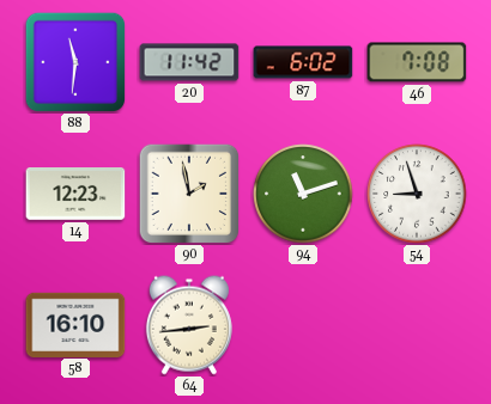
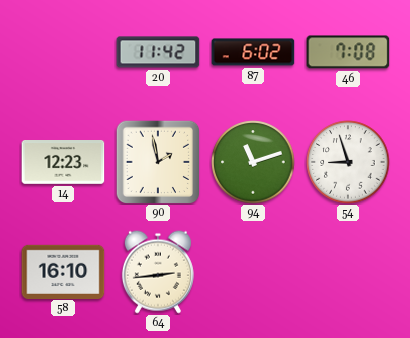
88: 11:31 -> none
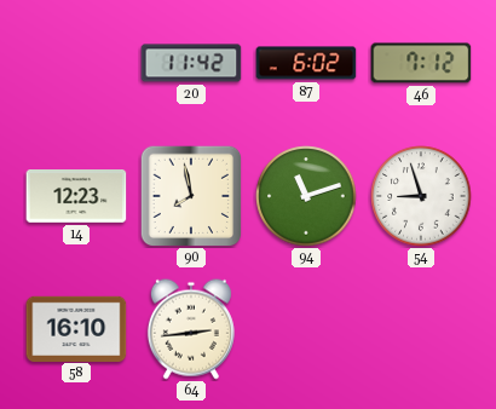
46: 7:08 -> 7:12
90: 1:58 -> 7:58
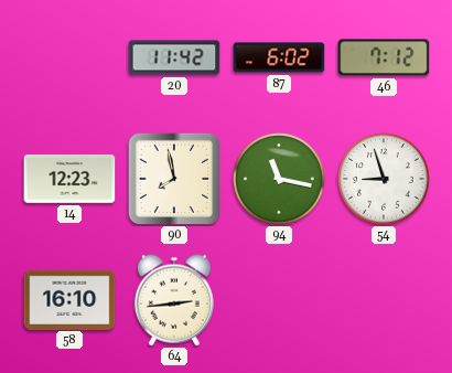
94: 11:12 -> 11:17
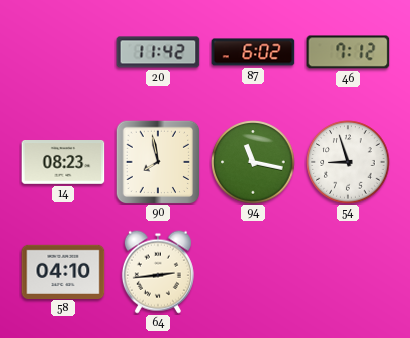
14: 12:23 -> 08:23
58: 16:10 -> 04:10
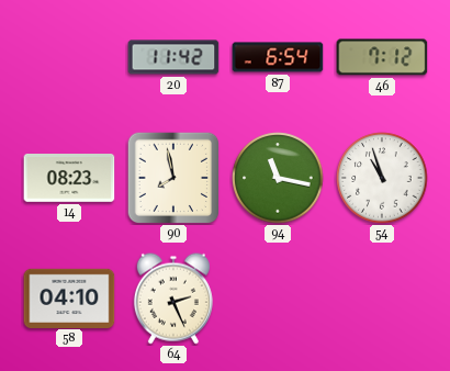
87: 6:02 -> 6:54
54: 8:57 -> 10:57
64: 2:44 -> 2:26
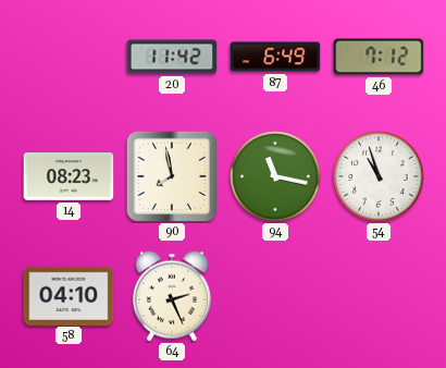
87: 6:54 -> 6:49
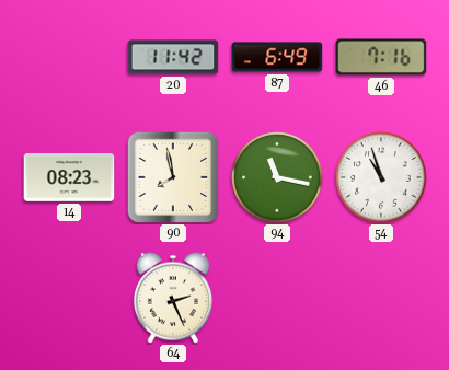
46: 7:12 -> 7:16
58: 04:10 -> none
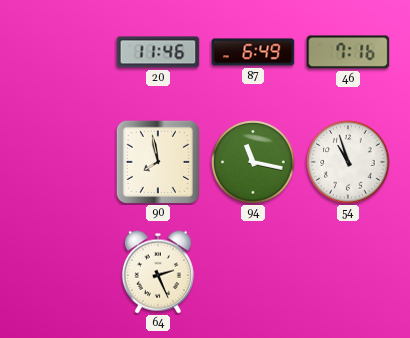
20: 11:42 -> 11:46
14: 08:23 -> none
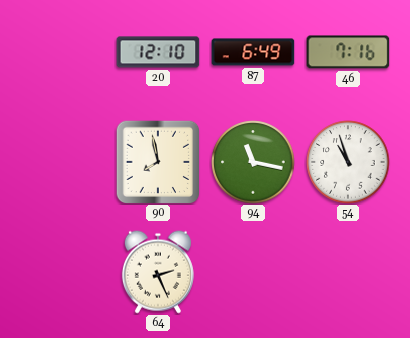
20: 11:46 -> 12:10
